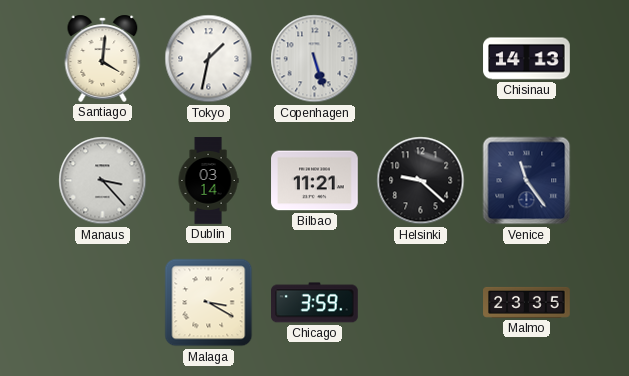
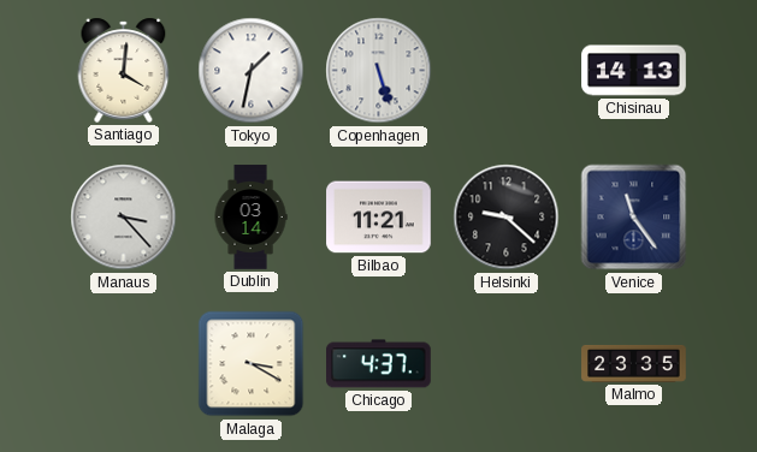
Chicago: 3:59 -> 4:37
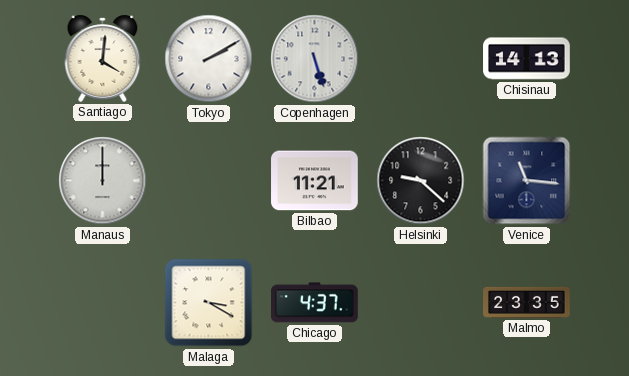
Tokyo: 1:32 -> 2:10
Manaus: 3:23 -> 12:00
Dublin: 03:14 -> none
Venice: 11:24 -> 11:16
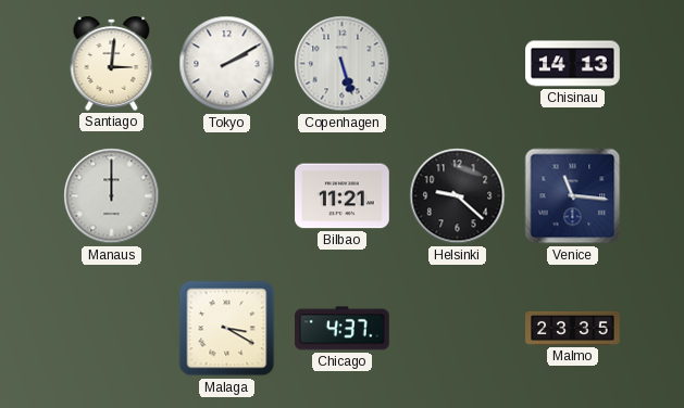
Santiago: 4:01 -> 3:01
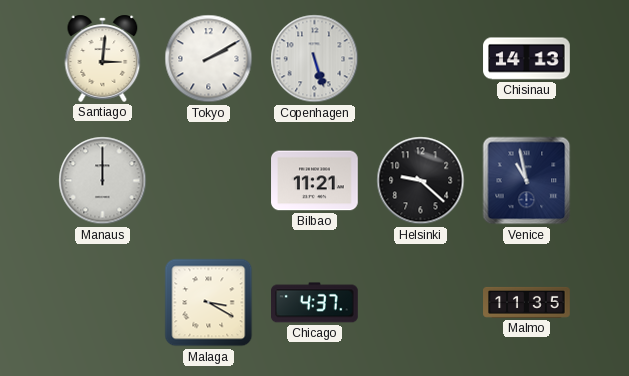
Venice: 11:16 -> 10:58
Malmo: 23:35 -> 11:35
